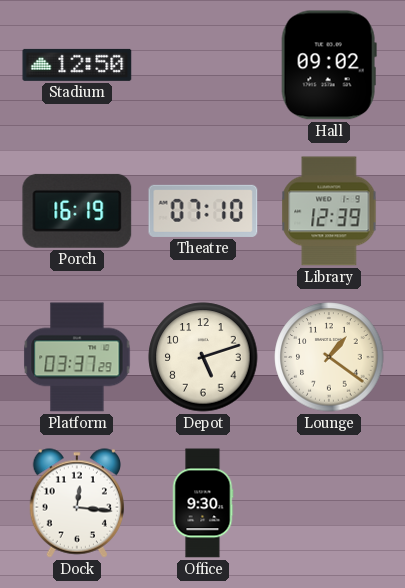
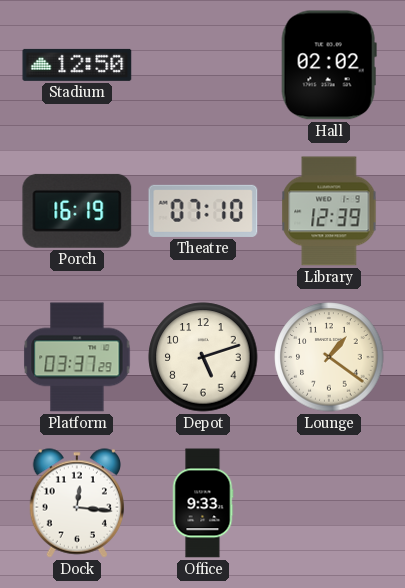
Hall: 09:02 -> 02:02
Office: 9:30 -> 9:33
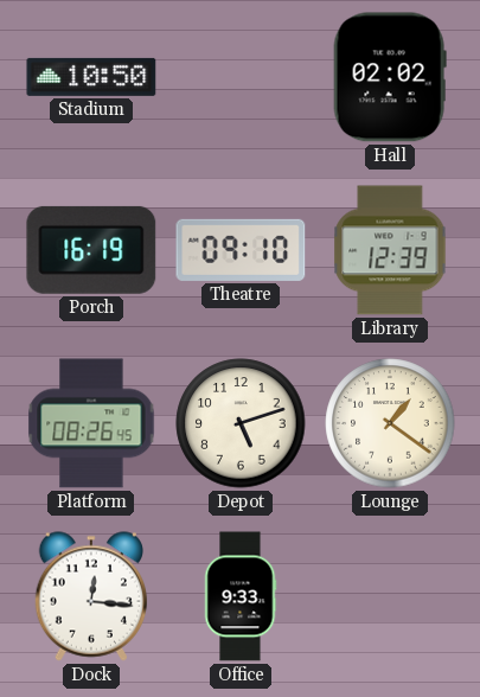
Stadium: 12:50 -> 10:50
Theatre: 07:10 -> 09:10
Platform: 03:37 -> 08:26
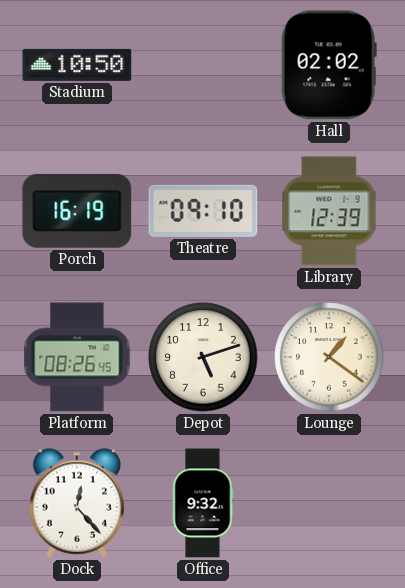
Dock: 12:16 -> 12:23
Office: 9:33 -> 9:32
